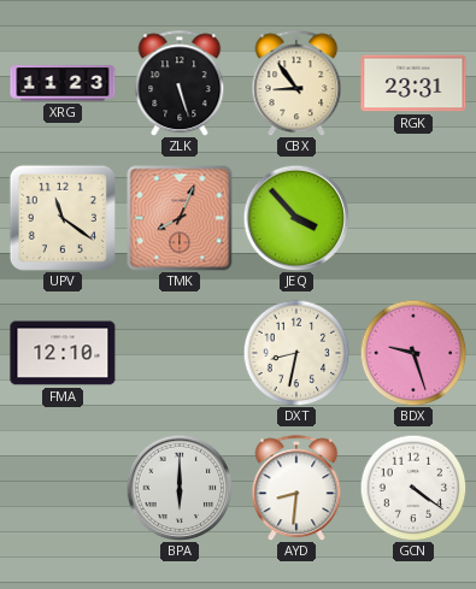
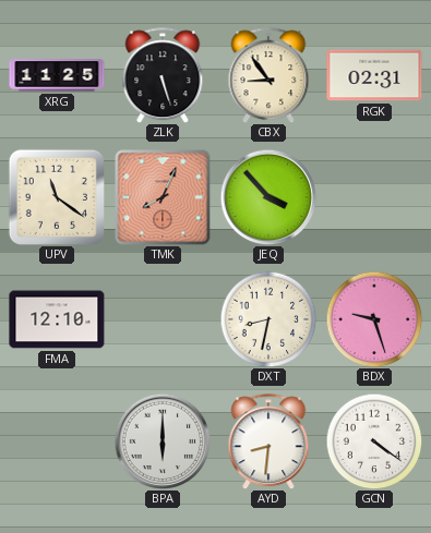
XRG: 11:23 -> 11:25
RGK: 23:31 -> 02:31
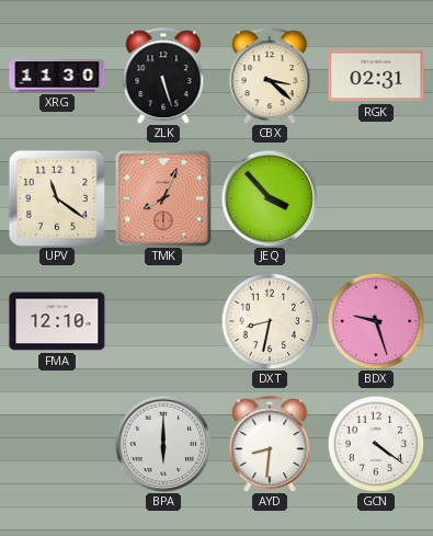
XRG: 11:25 -> 11:30
CBX: 8:54 -> 3:22
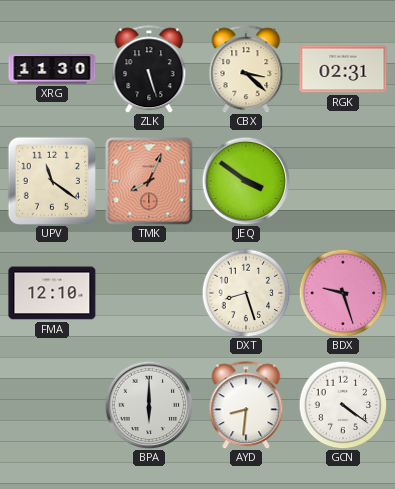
JEQ: 3:53 -> 3:51
DXT: 8:32 -> 8:27
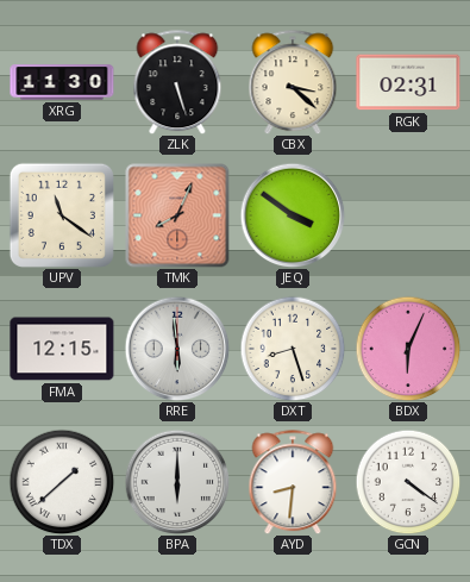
FMA: 12:10 -> 12:15
RRE: none -> 5:59
BDX: 9:27 -> 6:04
TDX: none -> 1:38
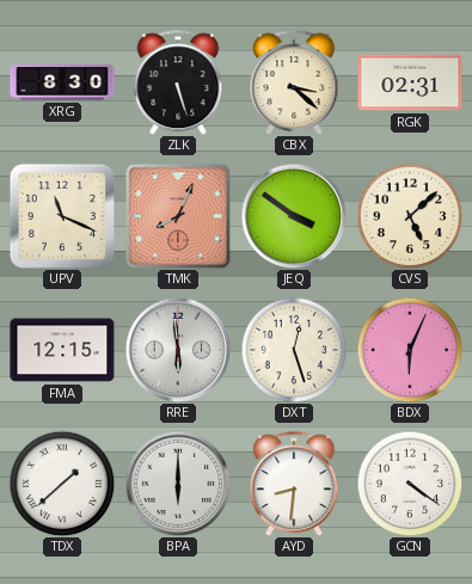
XRG: 11:30 -> 8:30
UPV: 11:21 -> 11:19
CVS: none -> 5:08
DXT: 8:27 -> 12:27
